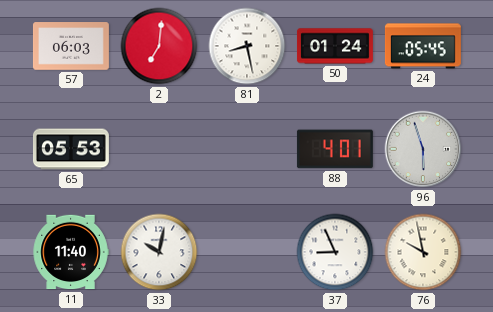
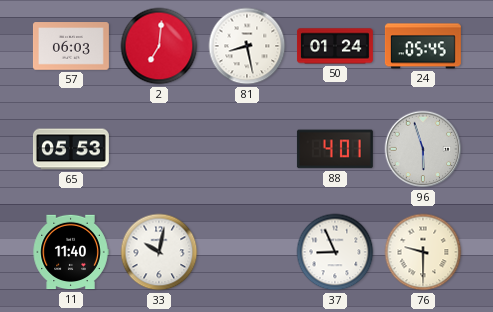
76: 9:58 -> 9:30
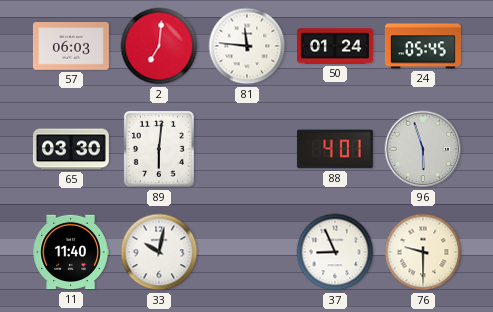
81: 8:28 -> 11:46
65: 05:53 -> 03:30
89: none -> 6:01
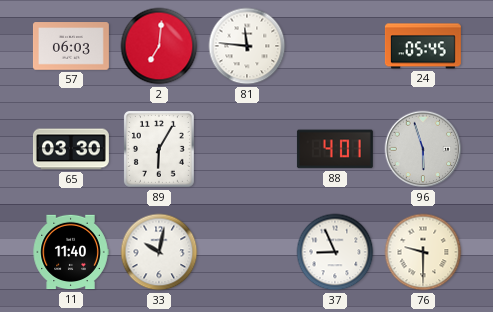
50: 01:24 -> none
89: 6:01 -> 6:05
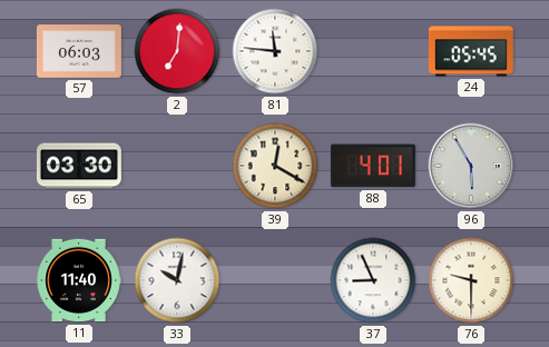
89: 6:05 -> none
39: none -> 12:20
96: 5:57 -> 5:55
